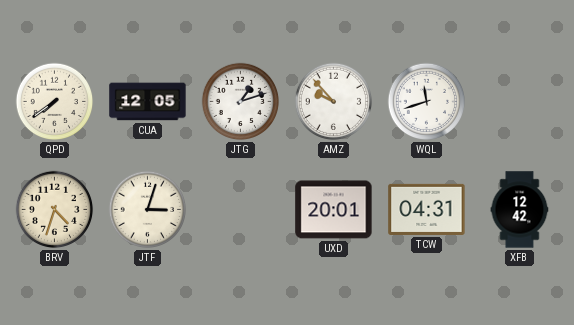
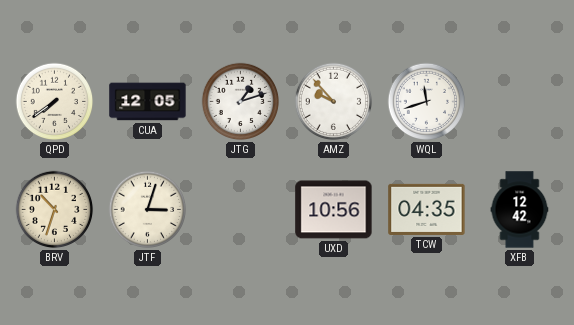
BRV: 4:33 -> 10:33
UXD: 20:01 -> 10:56
TCW: 04:31 -> 04:35
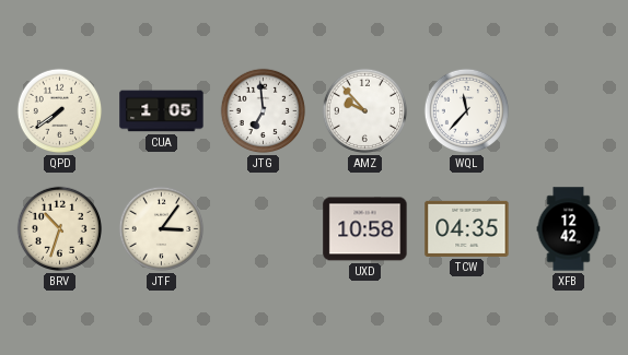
CUA: 12:05 -> 1:05
JTG: 1:12 -> 6:59
WQL: 11:42 -> 11:37
JTF: 3:03 -> 3:06
UXD: 10:56 -> 10:58
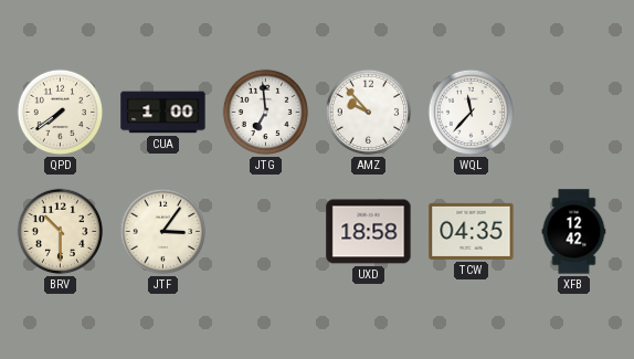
CUA: 1:05 -> 1:00
BRV: 10:33 -> 10:30
UXD: 10:58 -> 18:58
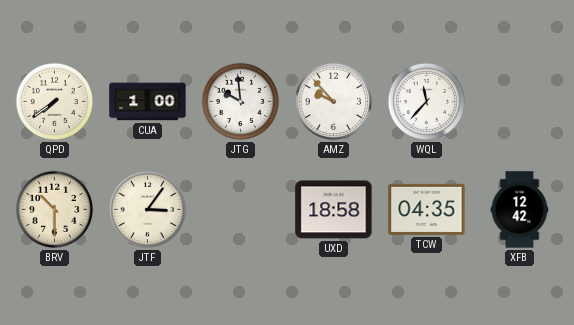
JTG: 6:59 -> 9:59
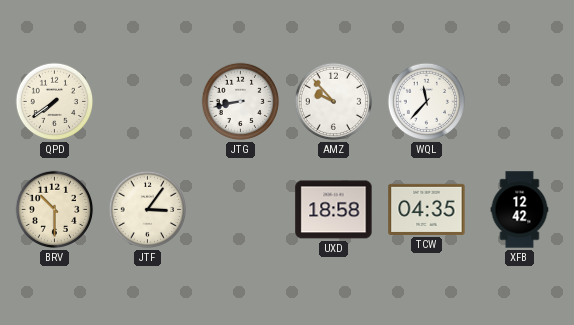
CUA: 1:00 -> none
JTG: 9:59 -> 8:43
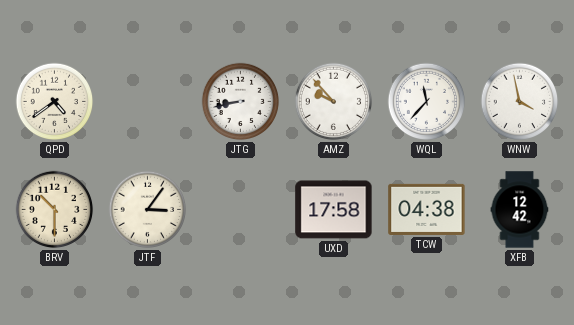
QPD: 7:39 -> 4:39
WNW: none -> 3:58
UXD: 18:58 -> 17:58
TCW: 04:35 -> 04:38
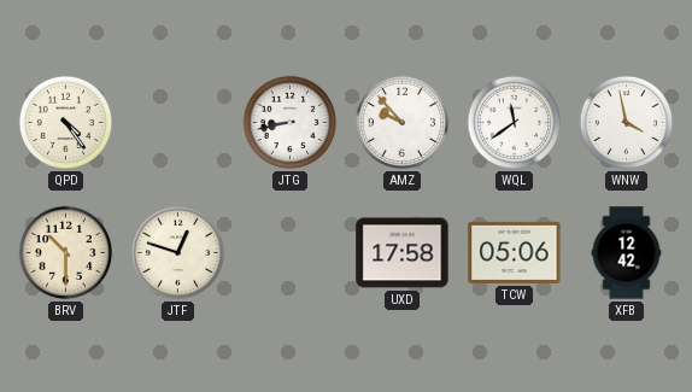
QPD: 4:39 -> 4:24
WQL: 11:37 -> 11:39
JTF: 3:06 -> 12:48
TCW: 04:38 -> 05:06
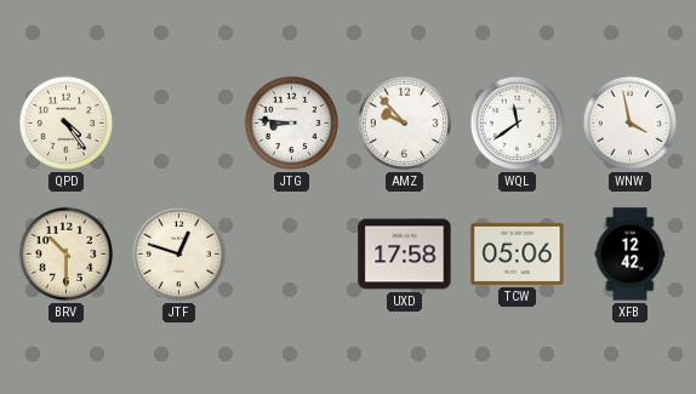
JTG: 8:43 -> 8:46
